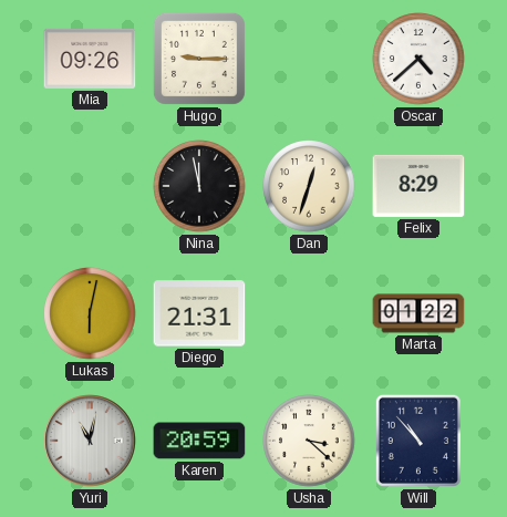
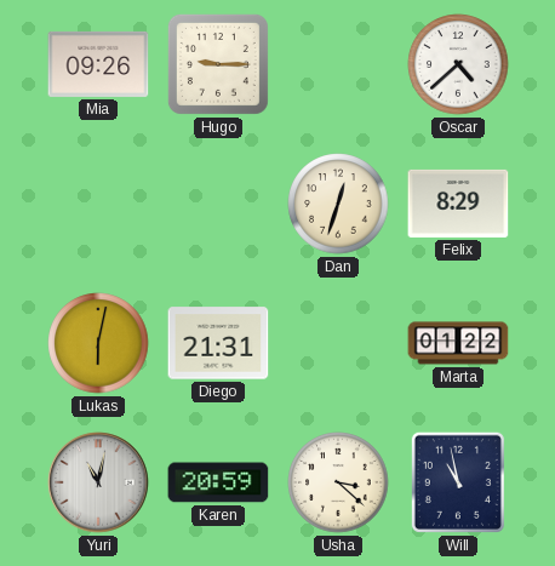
Nina: 11:58 -> none
Will: 10:53 -> 10:58
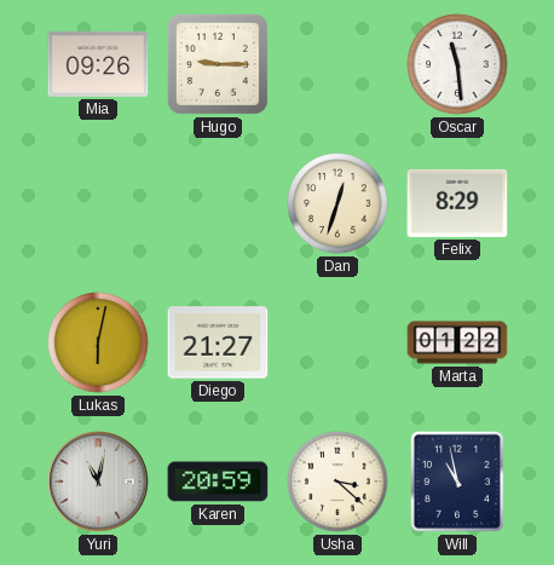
Oscar: 4:38 -> 11:29
Diego: 21:31 -> 21:27
